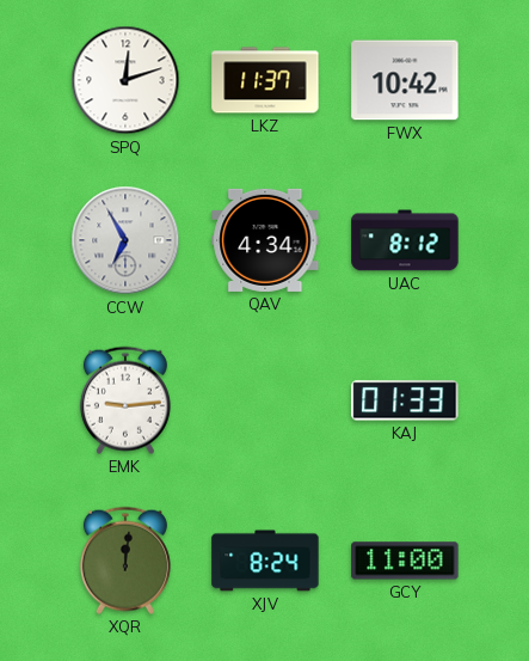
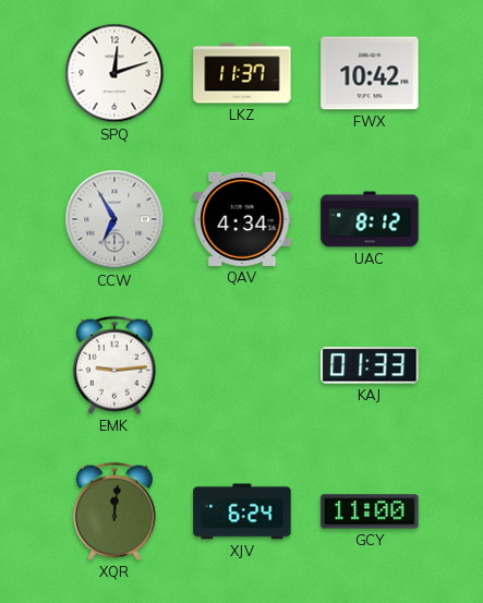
XJV: 8:24 -> 6:24
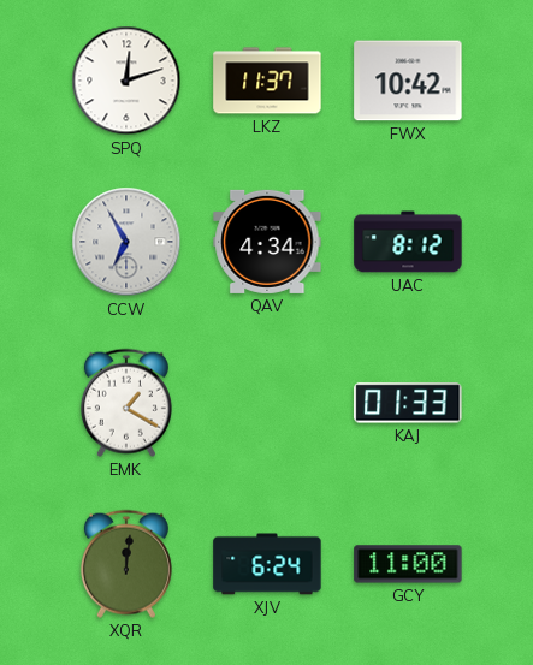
EMK: 9:14 -> 1:20
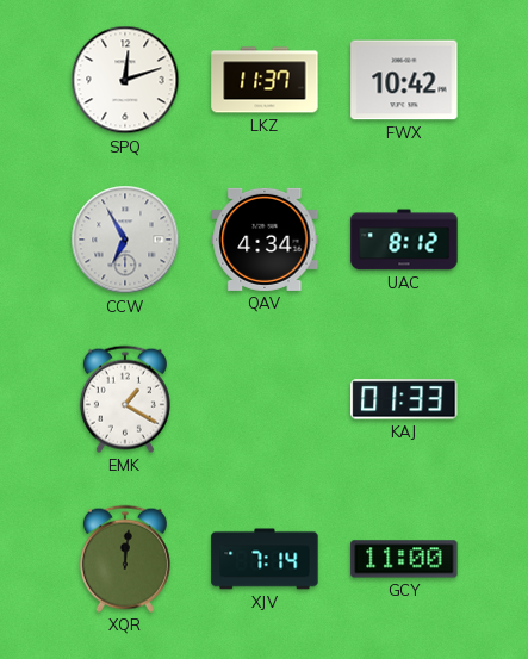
XJV: 6:24 -> 7:14
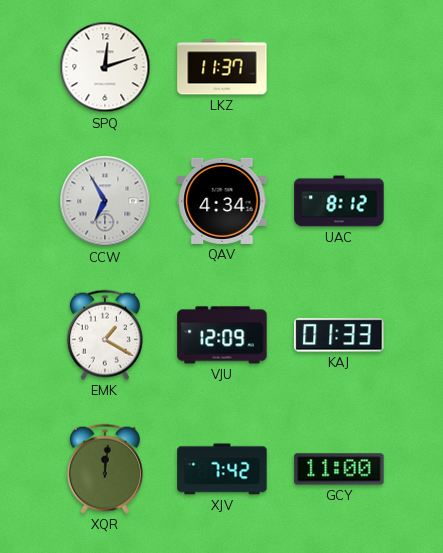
FWX: 10:42 -> none
VJU: none -> 12:09
XJV: 7:14 -> 7:42
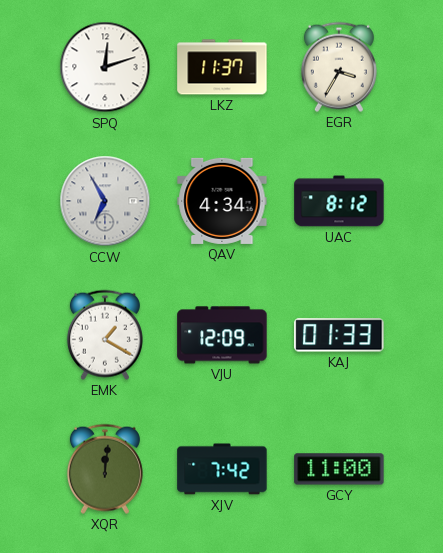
EGR: none -> 3:35
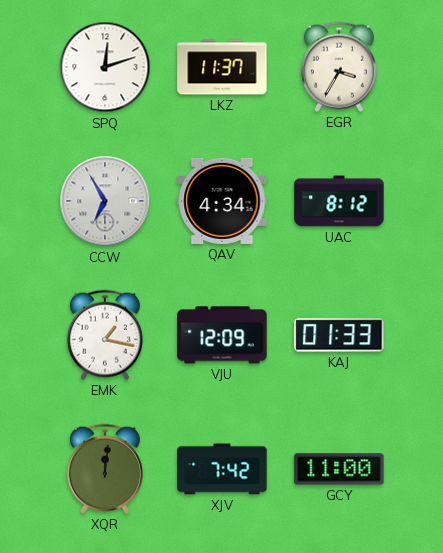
EMK: 1:20 -> 1:17
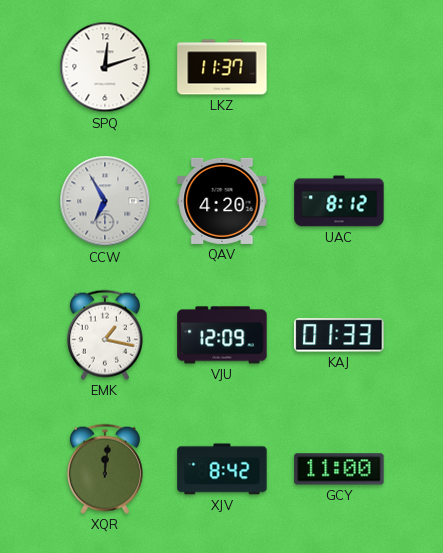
EGR: 3:35 -> none
QAV: 4:34 -> 4:20
XJV: 7:42 -> 8:42
